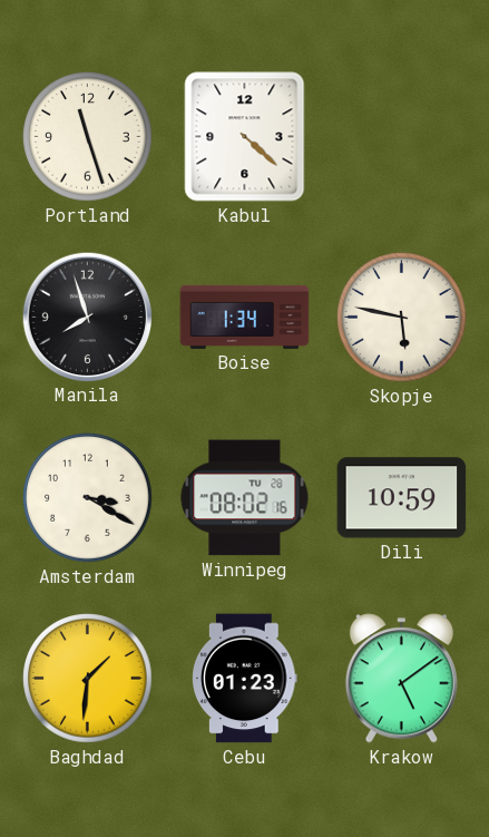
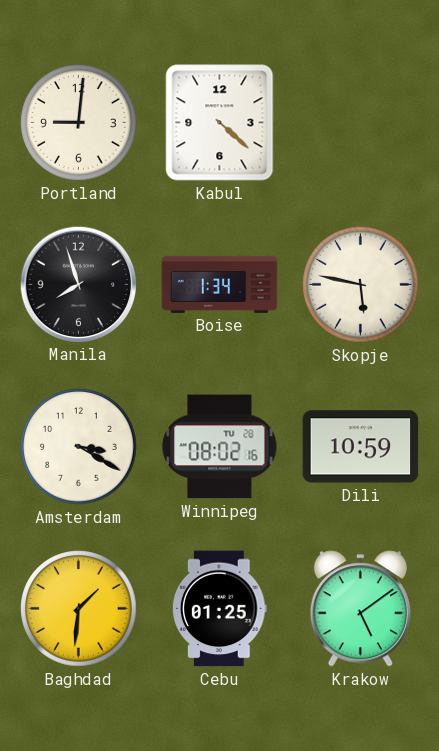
Portland: 11:27 -> 9:01
Cebu: 01:23 -> 01:25
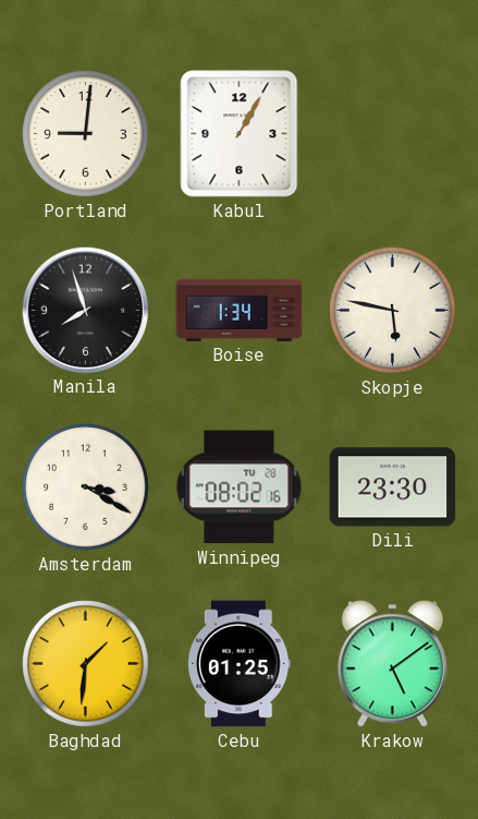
Kabul: 4:22 -> 1:05
Dili: 10:59 -> 23:30
